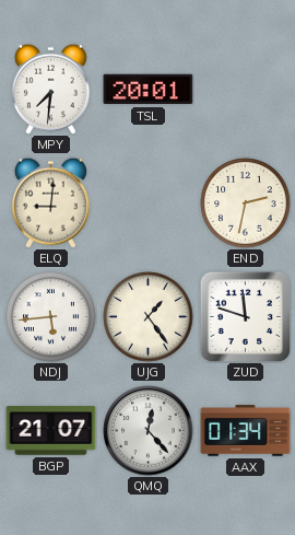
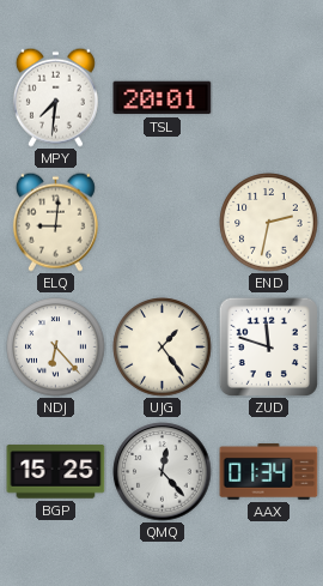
NDJ: 5:44 -> 6:23
BGP: 21:07 -> 15:25
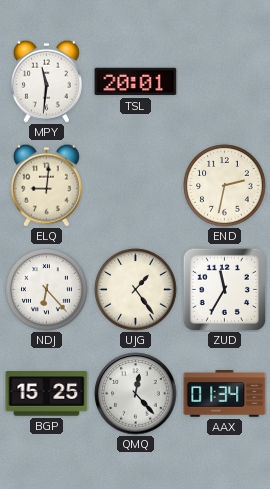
MPY: 7:31 -> 11:31
ZUD: 11:48 -> 11:35
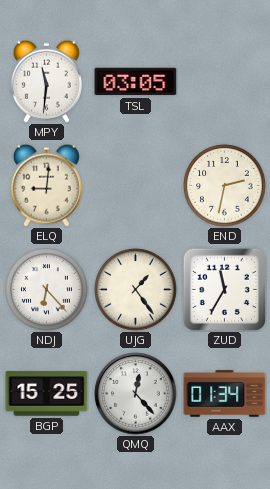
TSL: 20:01 -> 03:05
